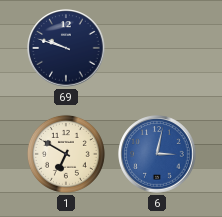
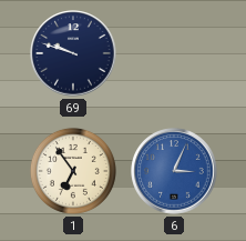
1: 6:50 -> 6:54
6: 3:02 -> 3:04
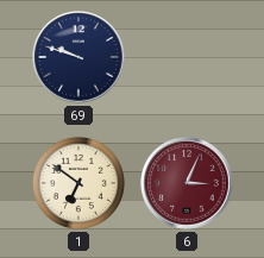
1: 6:54 -> 6:51
6 dial: blue -> burgundy
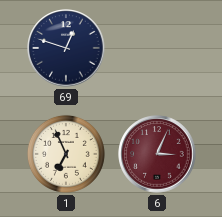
69: 9:48 -> 12:48
1: 6:51 -> 6:56
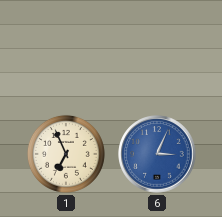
69: 12:48 -> none
6 dial: burgundy -> blue
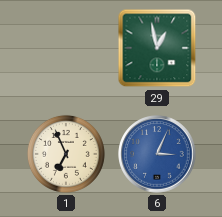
29: none -> 12:58
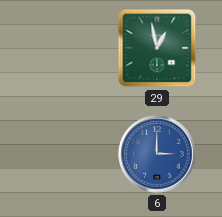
1: 6:56 -> none
6: 3:04 -> 3:00
